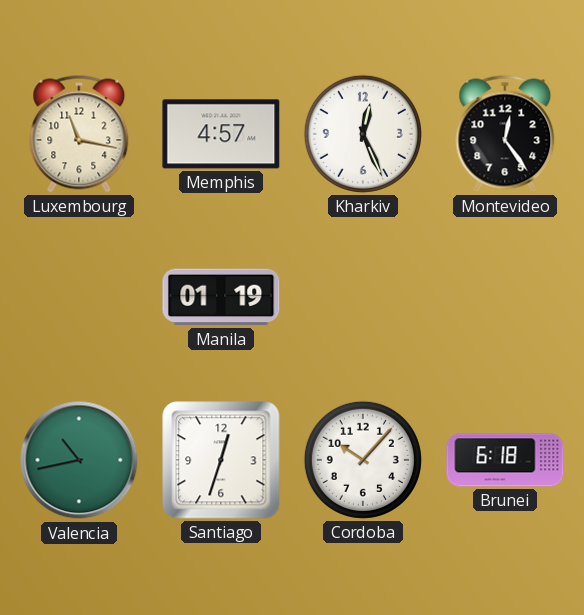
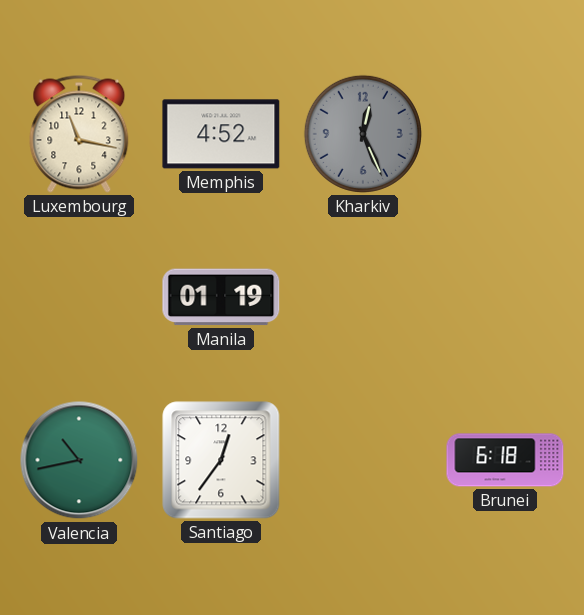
Memphis: 4:57 -> 4:52
Kharkiv dial: white -> grey
Montevideo: 12:24 -> none
Santiago: 12:33 -> 12:36
Cordoba: 10:07 -> none
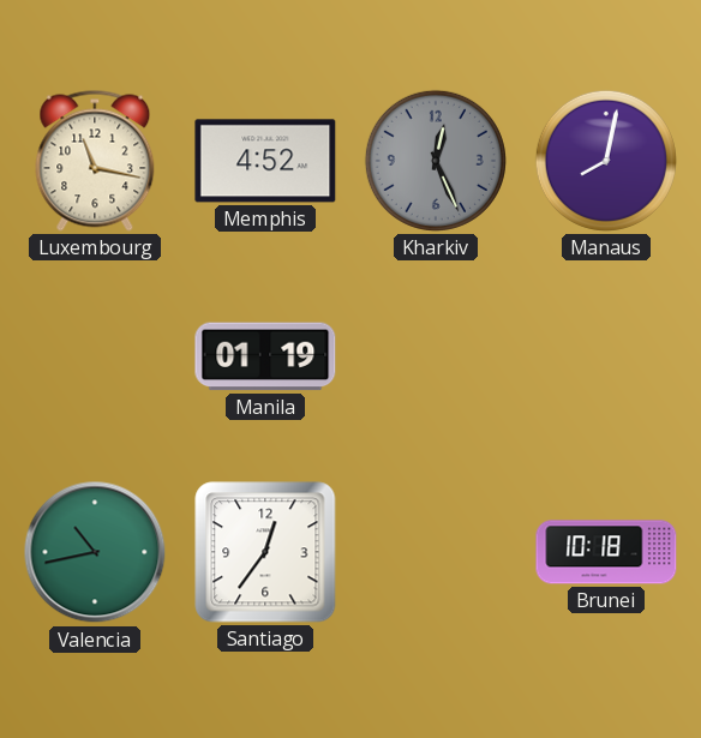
Manaus: none -> 8:02
Brunei: 6:18 -> 10:18
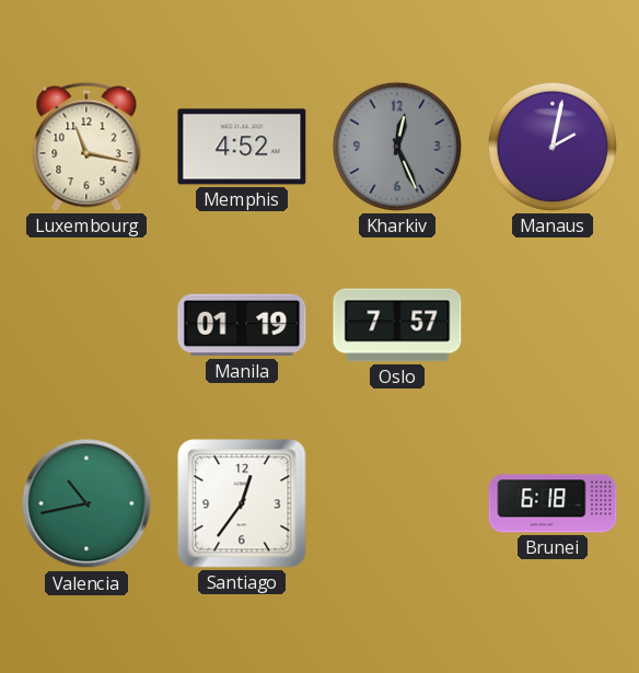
Manaus: 8:02 -> 2:02
Oslo: none -> 7:57
Brunei: 10:18 -> 6:18
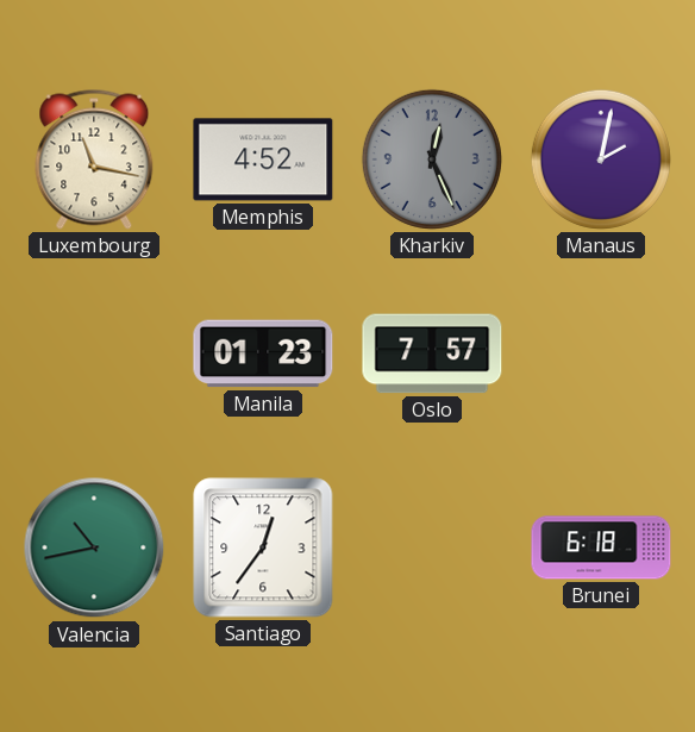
Manila: 01:19 -> 01:23
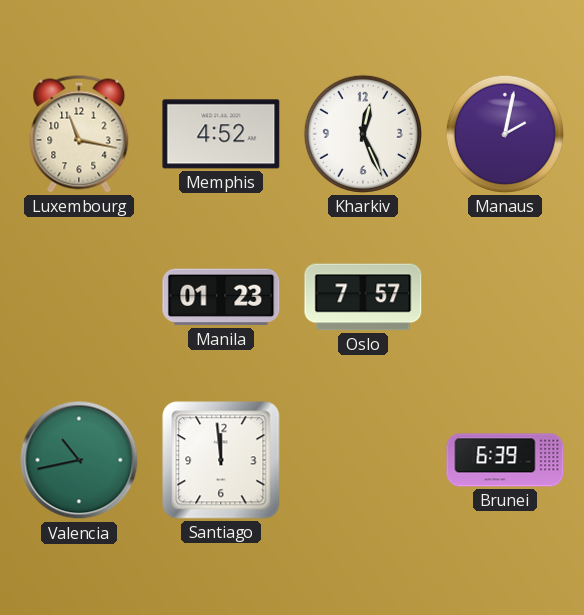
Kharkiv dial: grey -> white
Santiago: 12:36 -> 11:59
Brunei: 6:18 -> 6:39
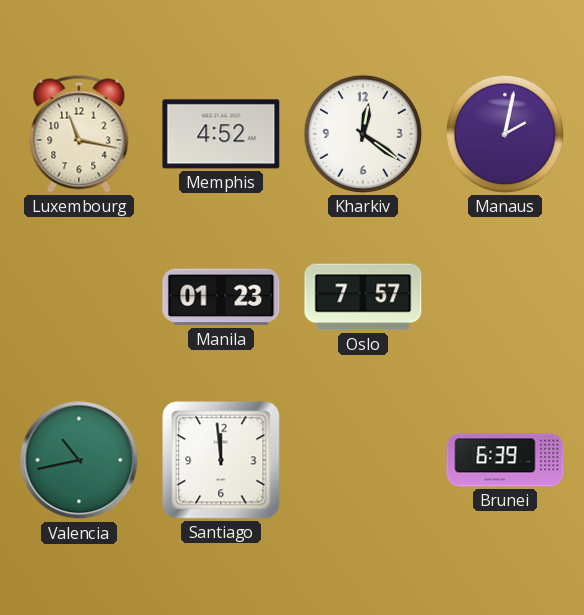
Kharkiv: 12:26 -> 12:21
